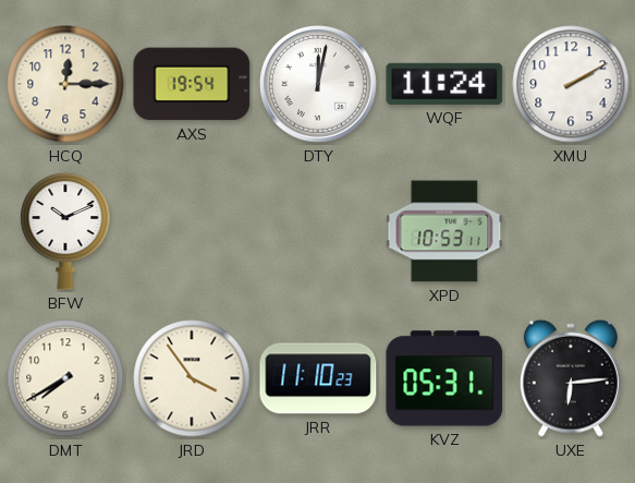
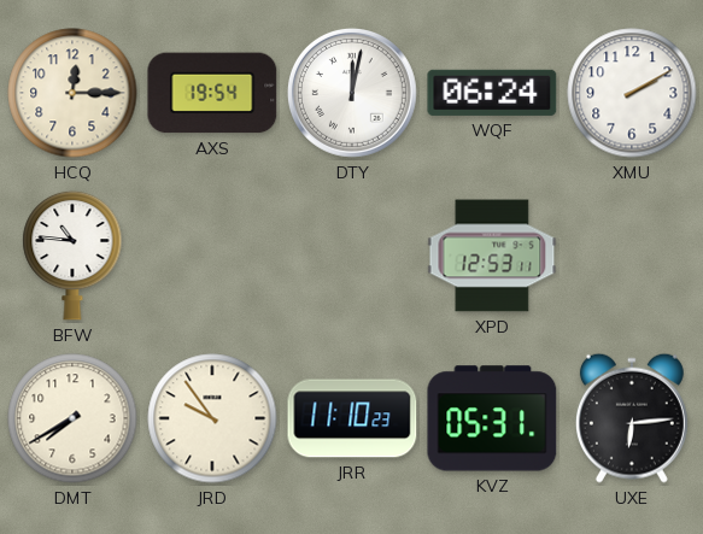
WQF: 11:24 -> 06:24
BFW: 10:11 -> 10:46
XPD: 10:53 -> 12:53
JRD: 3:54 -> 9:54
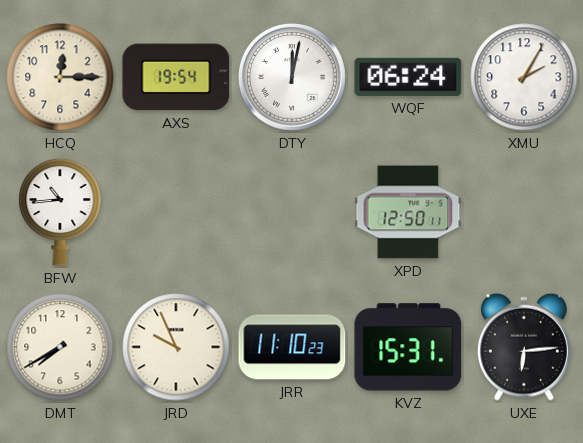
XMU: 2:10 -> 2:05
BFW: 10:46 -> 10:44
XPD: 12:53 -> 12:50
JRD: 9:54 -> 9:56
KVZ: 05:31 -> 15:31
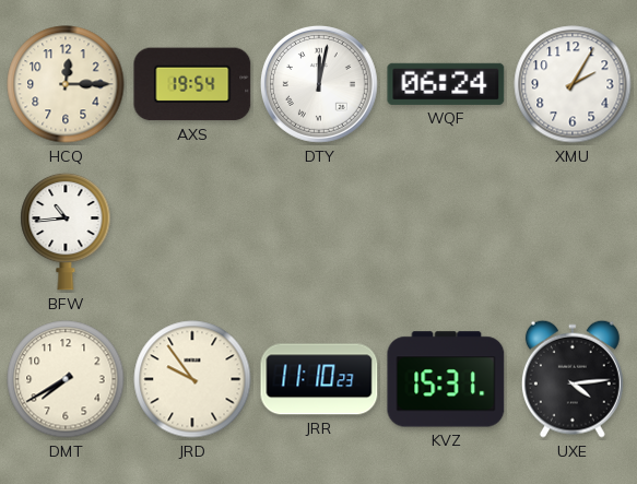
XPD: 12:50 -> none
JRD: 9:56 -> 9:54
UXE: 6:14 -> 4:14
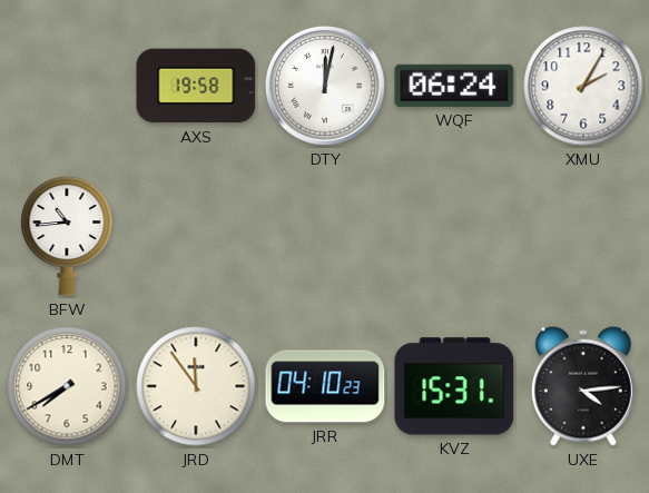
HCQ: 12:15 -> none
AXS: 19:54 -> 19:58
JRD: 9:54 -> 11:54
JRR: 11:10 -> 04:10
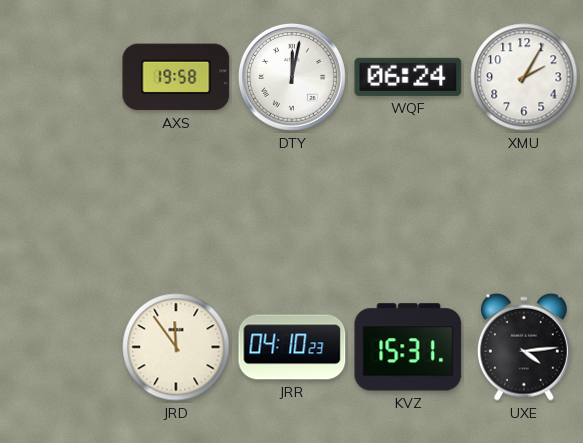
BFW: 10:44 -> none
DMT: 7:40 -> none
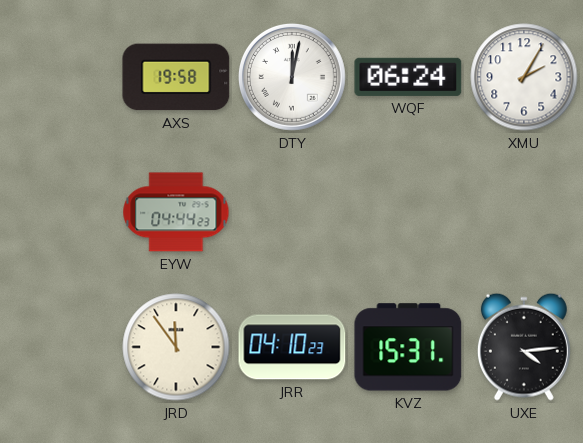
EYW: none -> 04:44
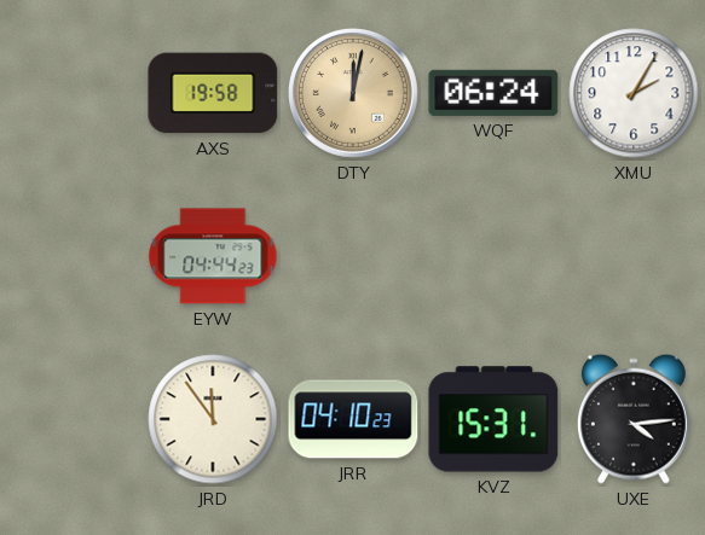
DTY dial: white -> champagne
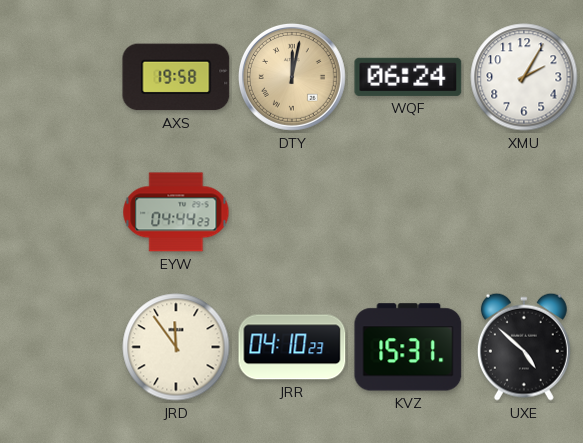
UXE: 4:14 -> 4:52
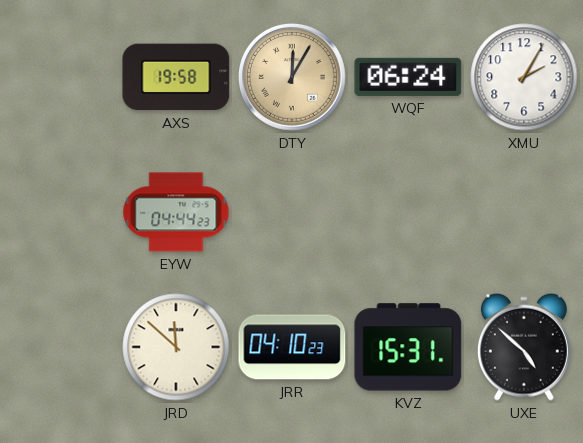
DTY: 12:02 -> 12:05
JRD: 11:54 -> 11:52
